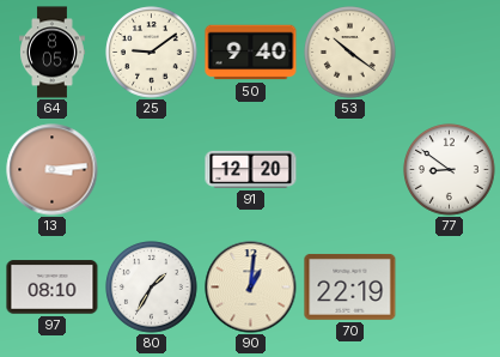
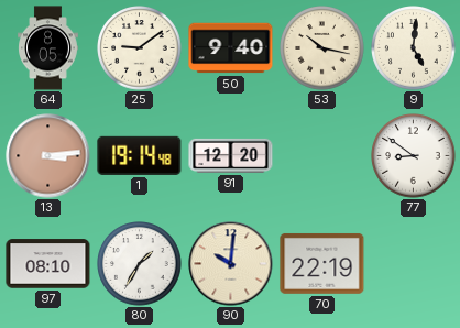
53: 10:21 -> 10:17
9: none -> 5:01
1: none -> 19:14
90: 1:01 -> 10:01
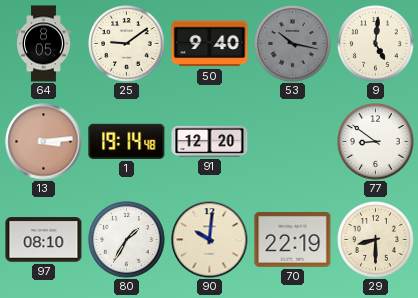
53 dial: cream -> grey
29: none -> 8:30
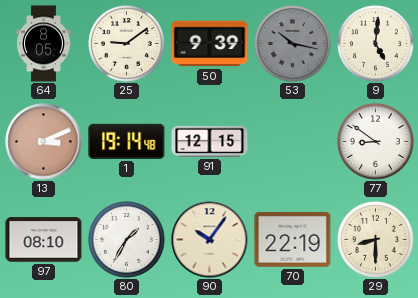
50: 9:40 -> 9:39
13: 3:14 -> 3:11
91: 12:20 -> 12:15
90: 10:01 -> 10:06
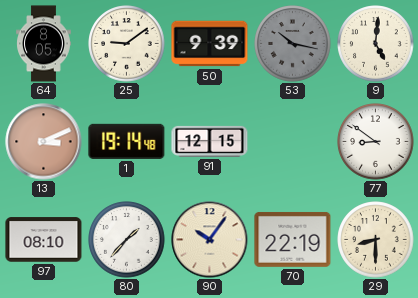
80: 1:35 -> 1:37
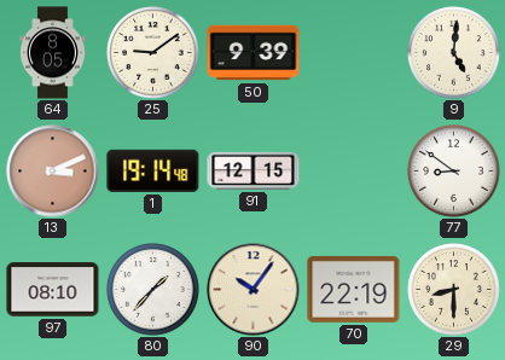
53: 10:17 -> none
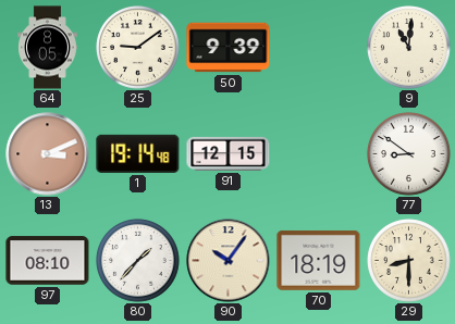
9: 5:01 -> 11:01
70: 22:19 -> 18:19
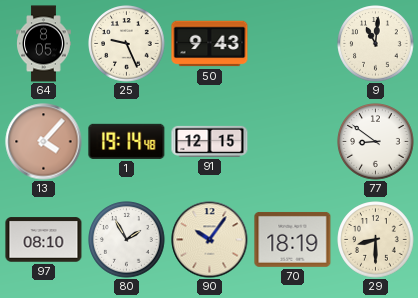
25: 9:09 -> 9:26
50: 9:39 -> 9:43
13: 3:11 -> 4:07
80: 1:37 -> 1:55
